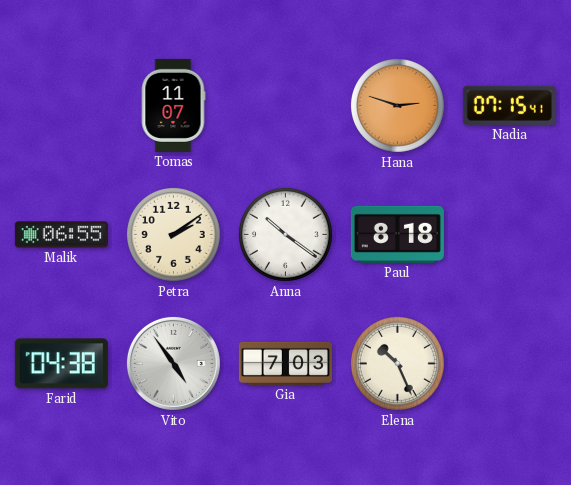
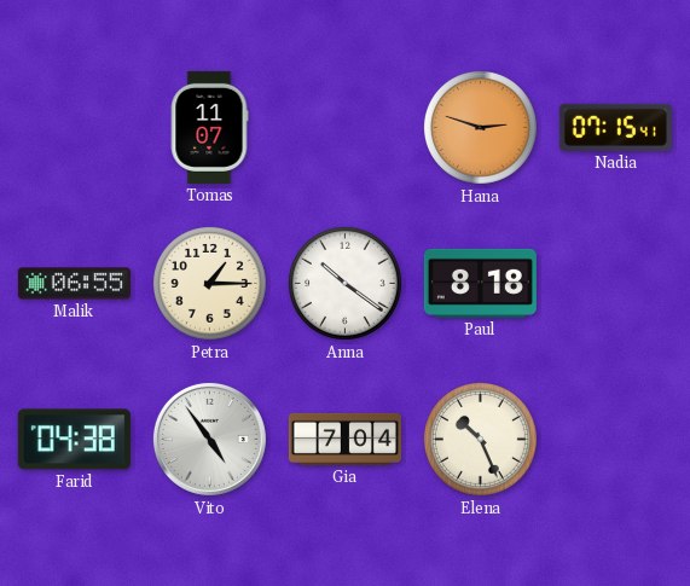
Petra: 2:09 -> 1:15
Gia: 7:03 -> 7:04
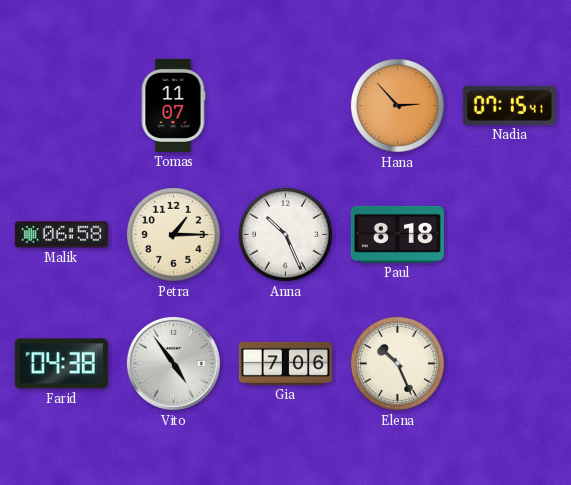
Hana: 2:48 -> 2:53
Malik: 06:55 -> 06:58
Anna: 10:21 -> 10:26
Gia: 7:04 -> 7:06
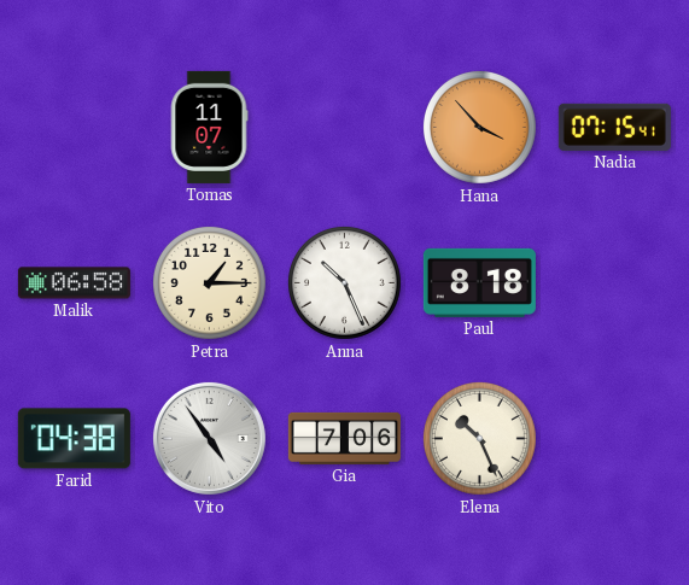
Hana: 2:53 -> 3:53
